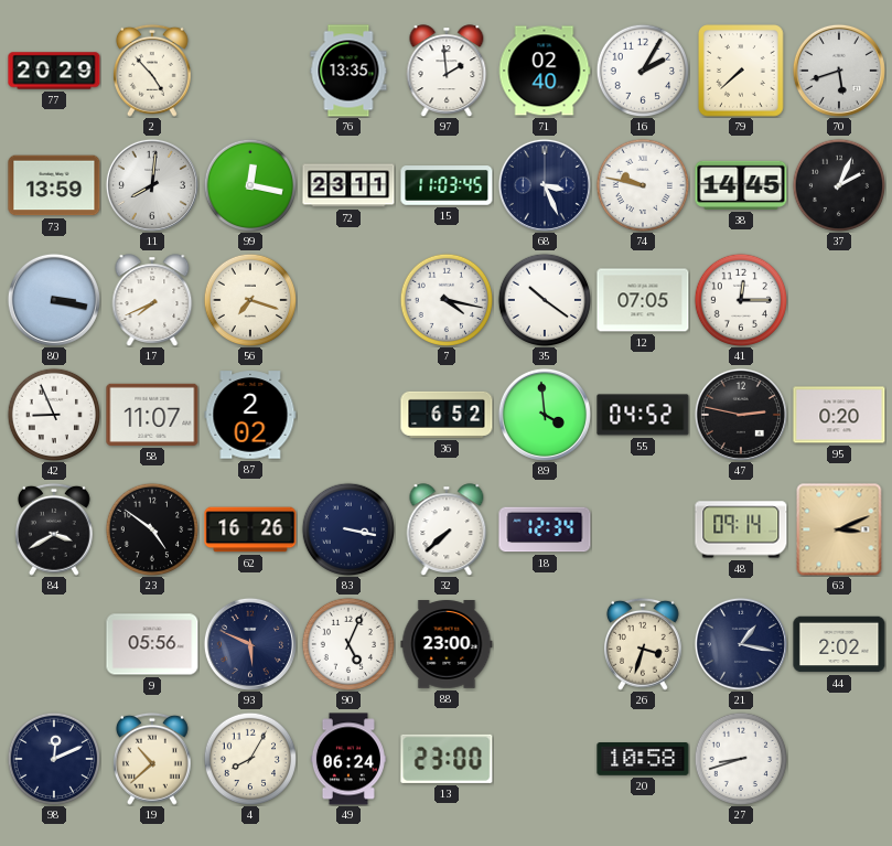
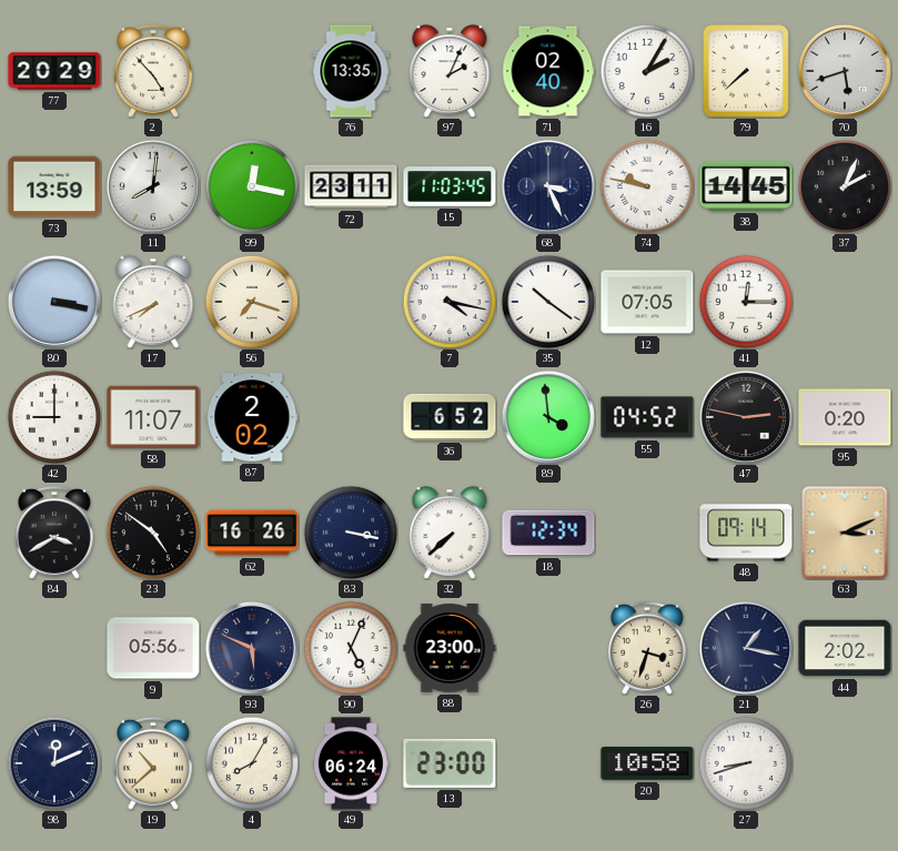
97: 1:59 -> 2:04
42: 8:56 -> 9:00
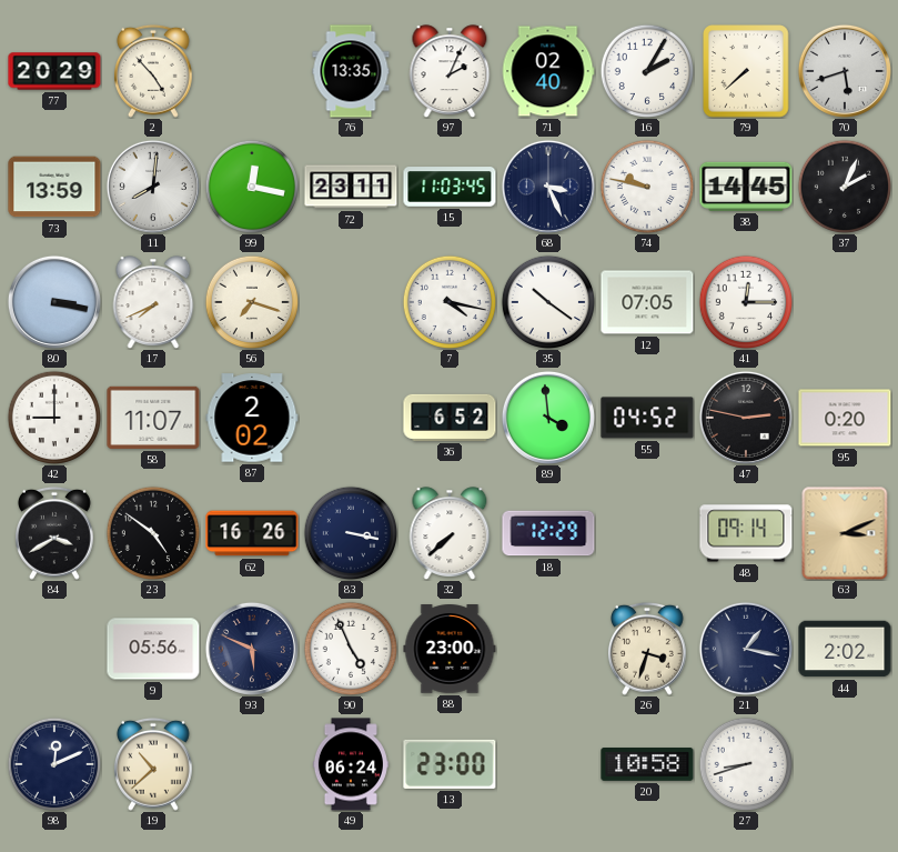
18: 12:34 -> 12:29
90: 5:04 -> 4:56
4: 8:05 -> none
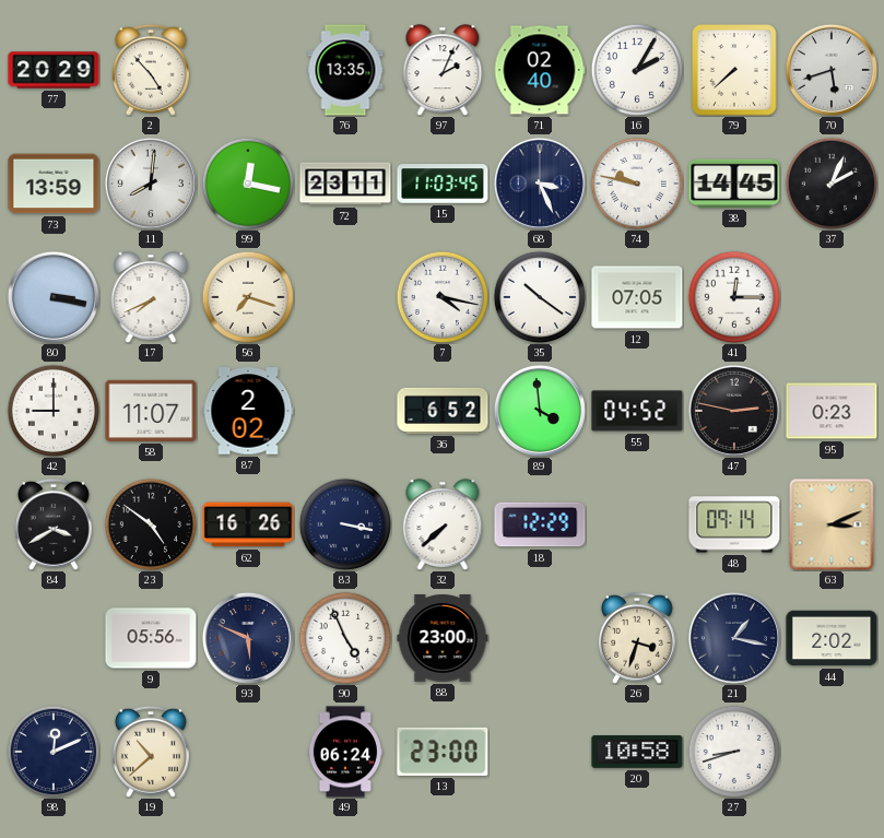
95: 0:20 -> 0:23
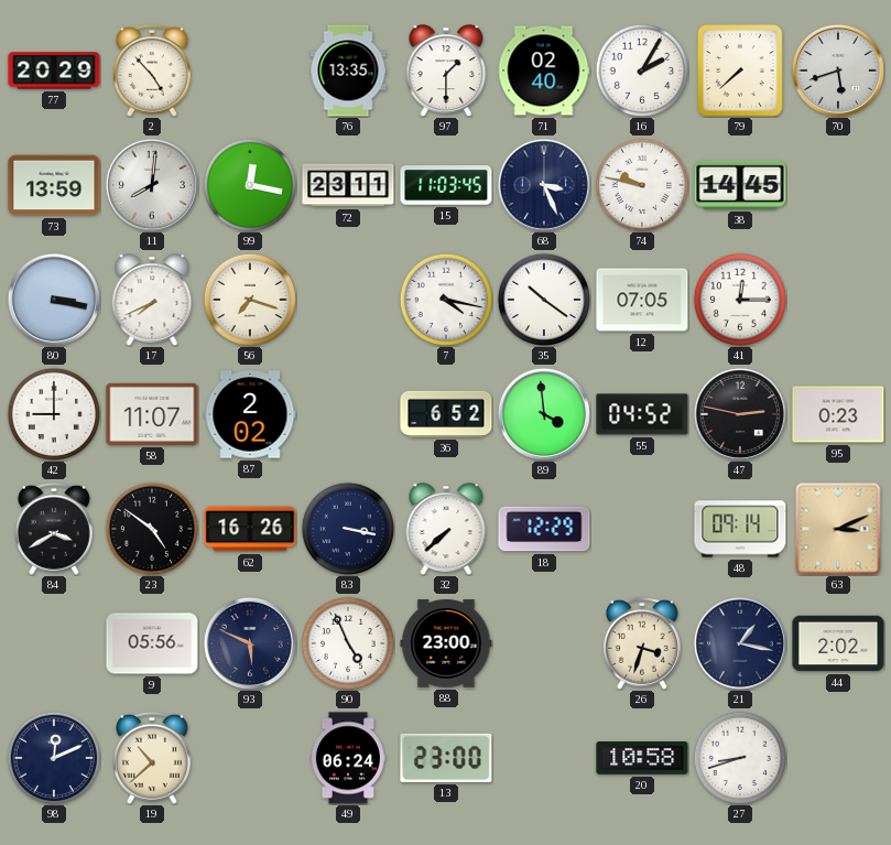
97: 2:04 -> 1:30
37: 2:04 -> none
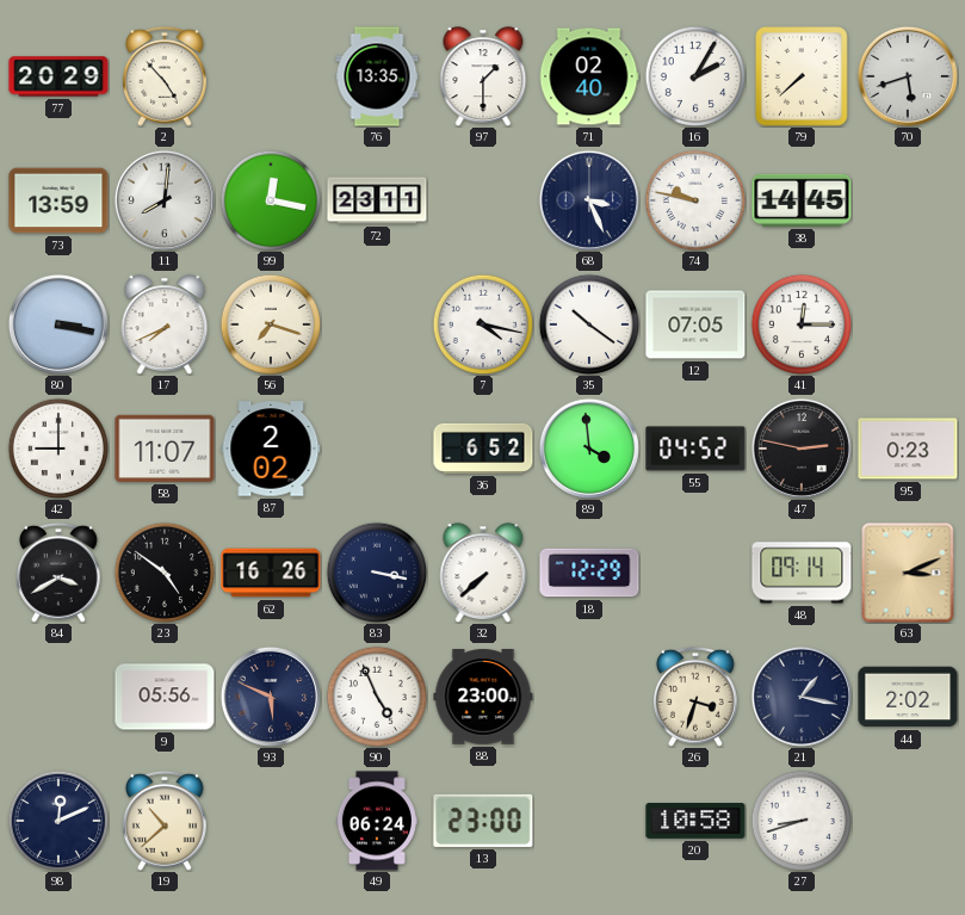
15: 11:03 -> none
